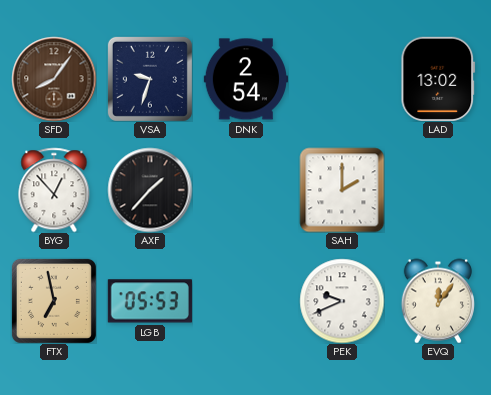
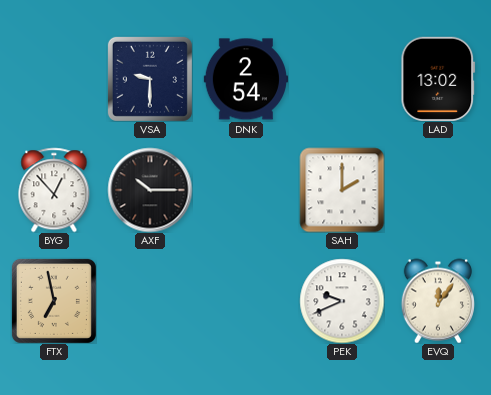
SFD: 8:06 -> none
VSA: 9:33 -> 9:30
AXF: 1:37 -> 10:15
LGB: 05:53 -> none
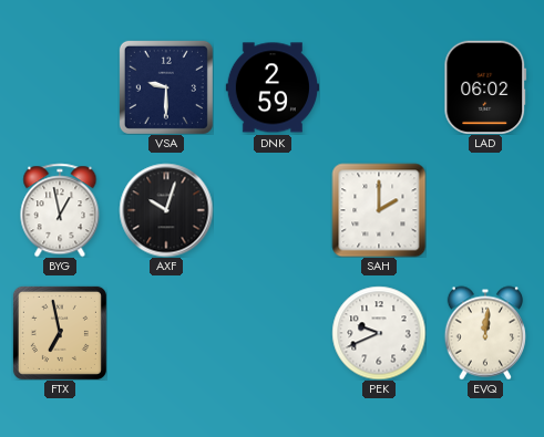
DNK: 2:54 -> 2:59
LAD: 13:02 -> 06:02
BYG: 12:53 -> 12:58
AXF: 10:15 -> 10:03
EVQ: 12:06 -> 12:01
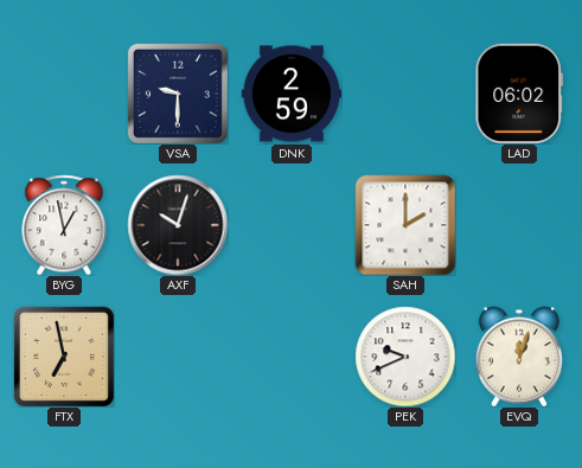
EVQ: 12:01 -> 12:03
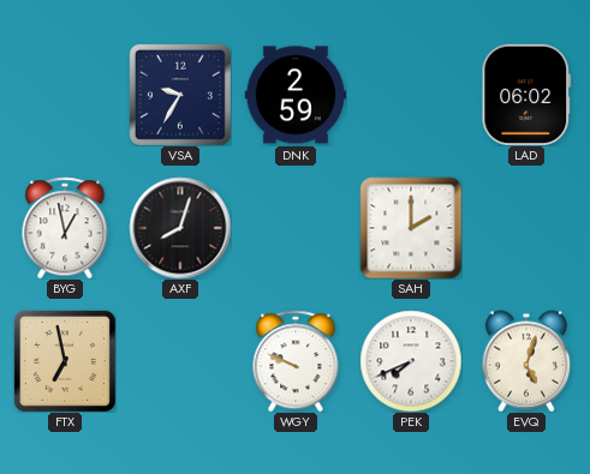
VSA: 9:30 -> 9:35
AXF: 10:03 -> 8:03
WGY: none -> 9:49
PEK: 9:41 -> 7:41
EVQ: 12:03 -> 5:03
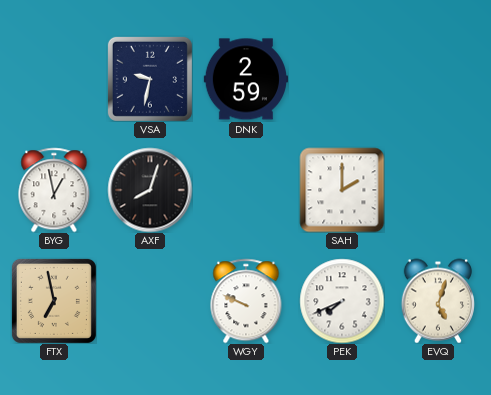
VSA: 9:35 -> 9:32
LAD: 06:02 -> none
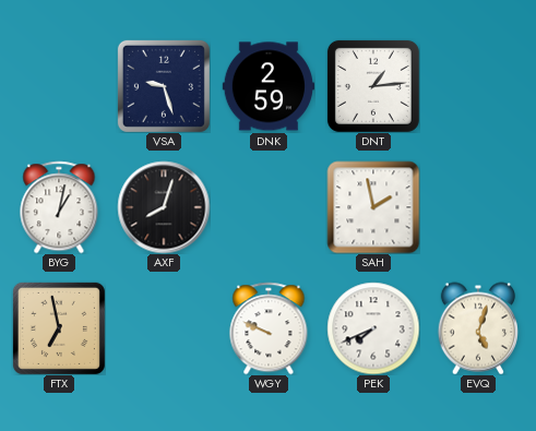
VSA: 9:32 -> 9:27
DNT: none -> 1:14
BYG: 12:58 -> 1:02
SAH: 2:00 -> 1:58
